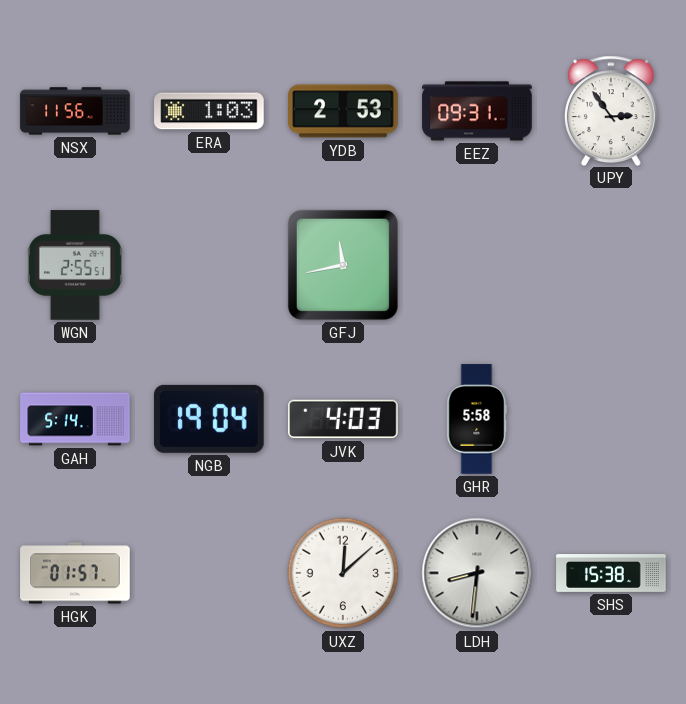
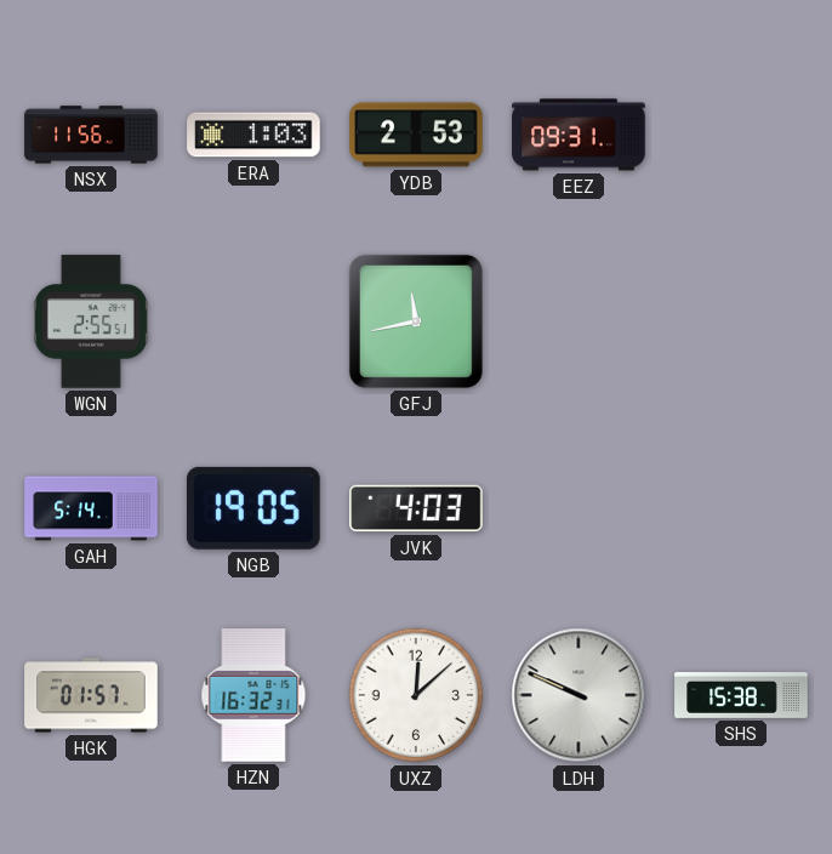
UPY: 2:54 -> none
NGB: 19:04 -> 19:05
GHR: 5:58 -> none
HZN: none -> 16:32
LDH: 8:31 -> 9:49
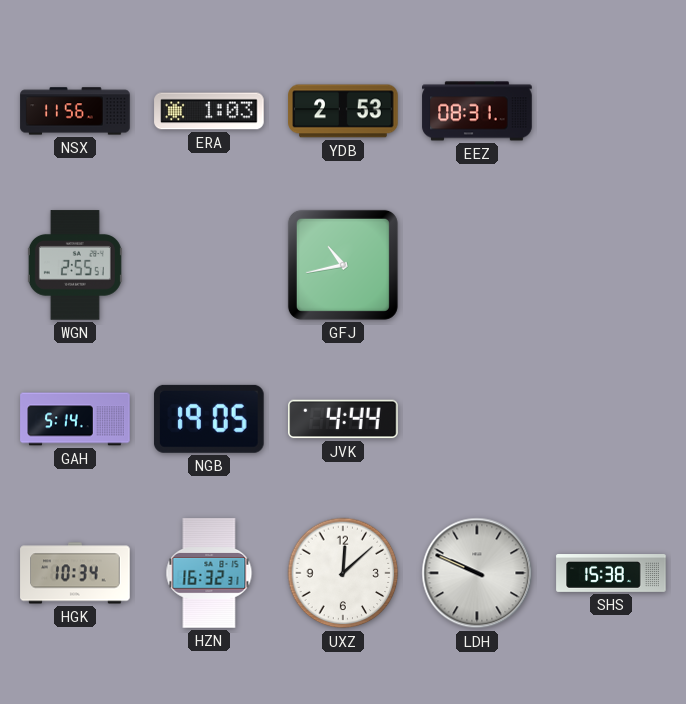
EEZ: 09:31 -> 08:31
GFJ: 11:43 -> 10:43
JVK: 4:03 -> 4:44
HGK: 01:57 -> 10:34
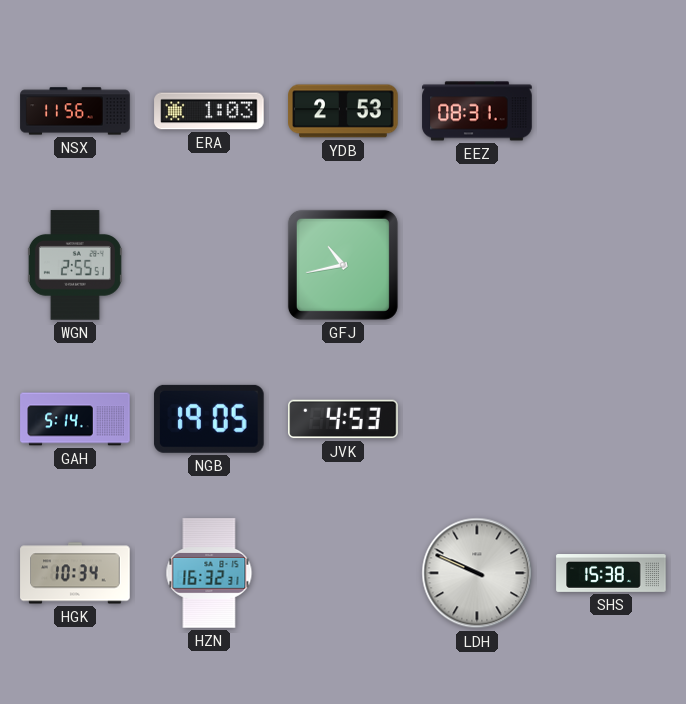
JVK: 4:44 -> 4:53
UXZ: 12:08 -> none
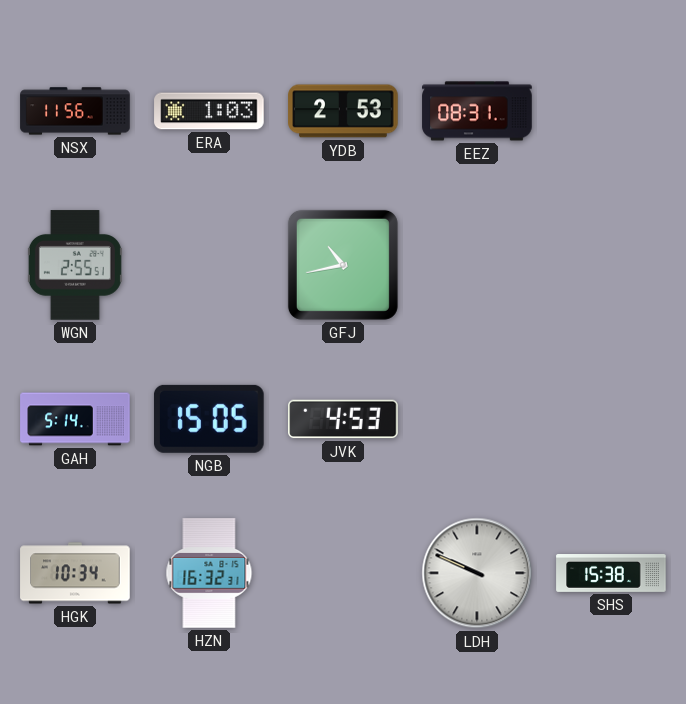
NGB: 19:05 -> 15:05
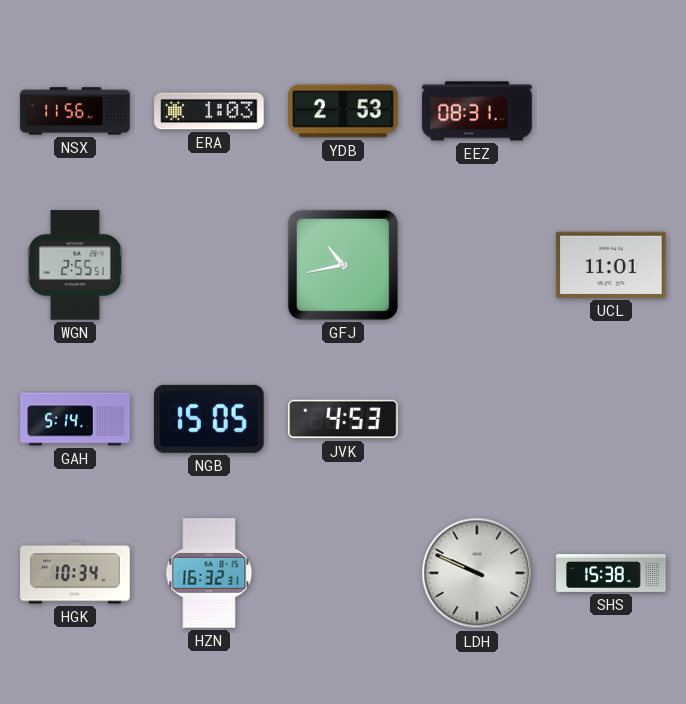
UCL: none -> 11:01
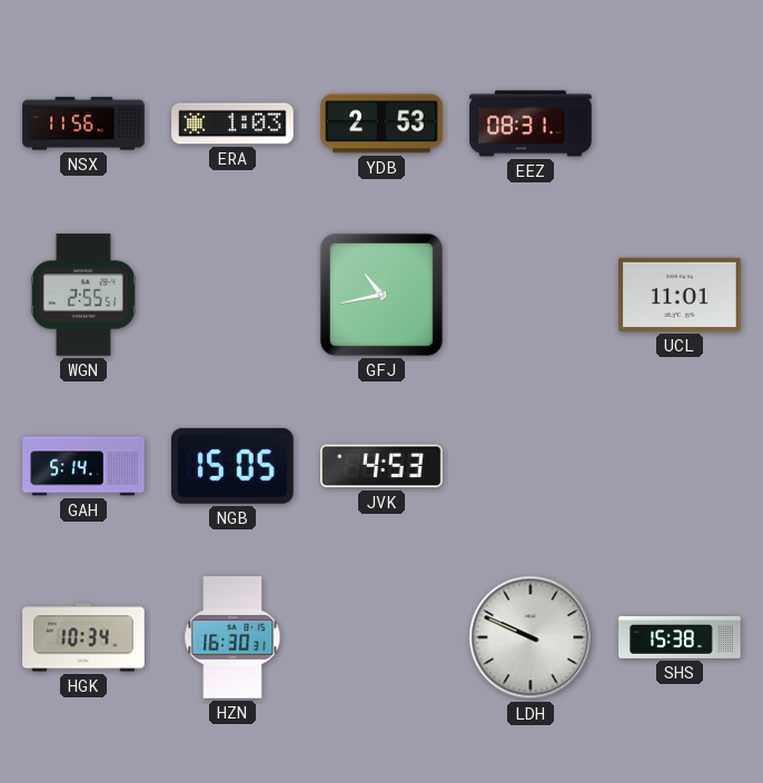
HZN: 16:32 -> 16:30
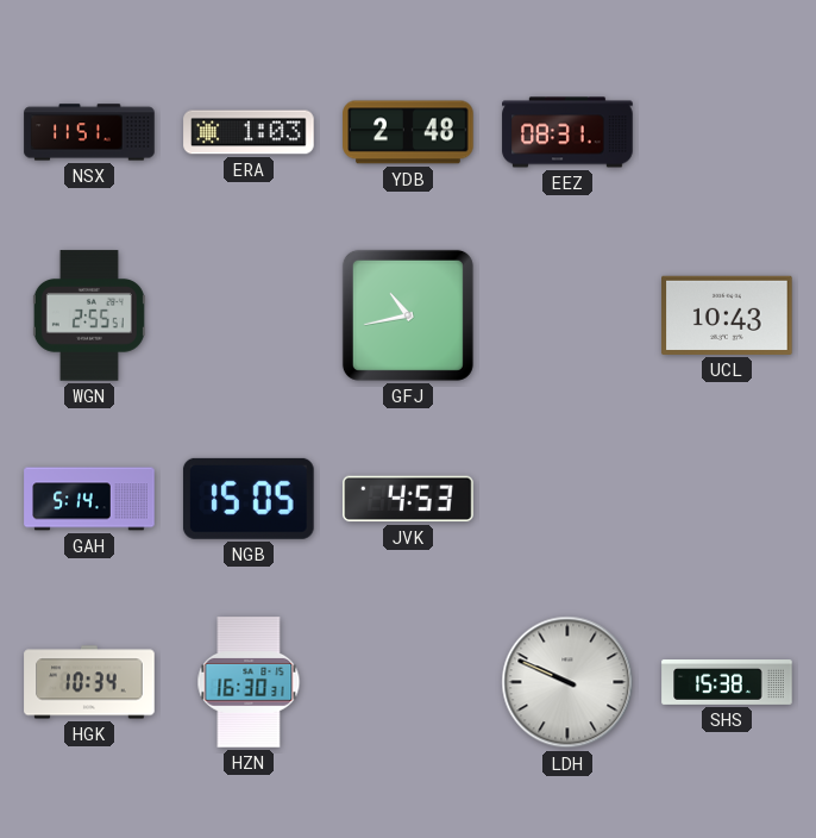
NSX: 11:56 -> 11:51
YDB: 2:53 -> 2:48
UCL: 11:01 -> 10:43
